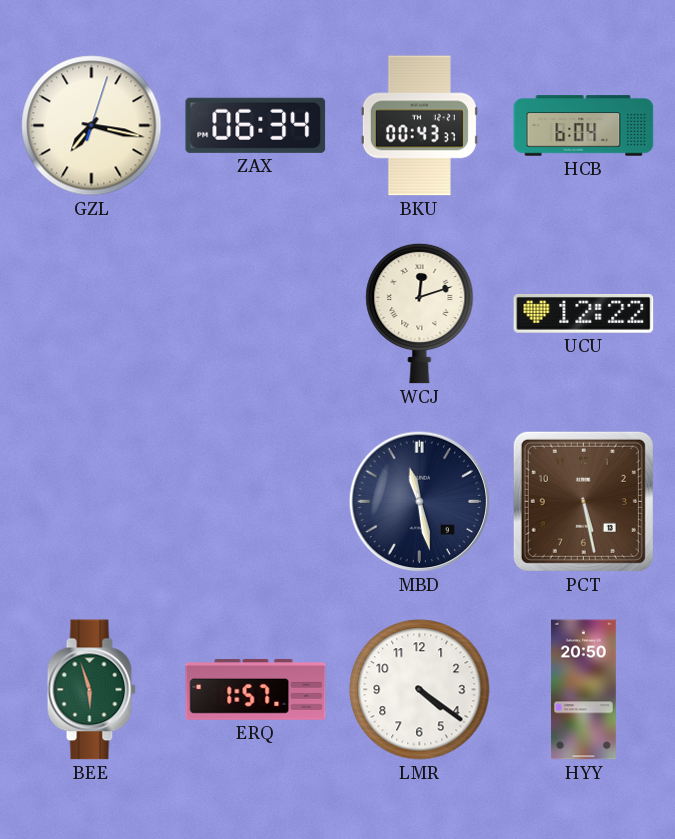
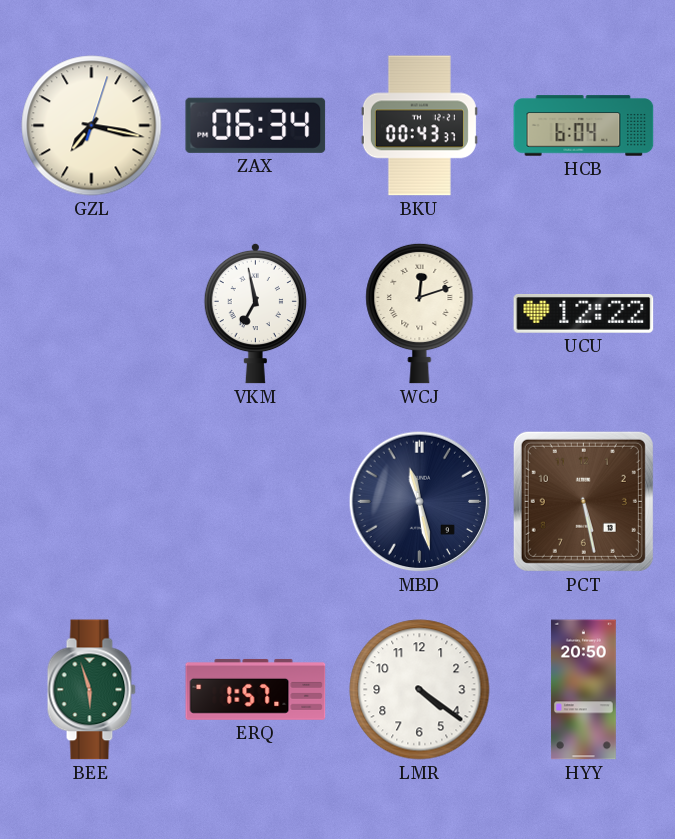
VKM: none -> 6:58
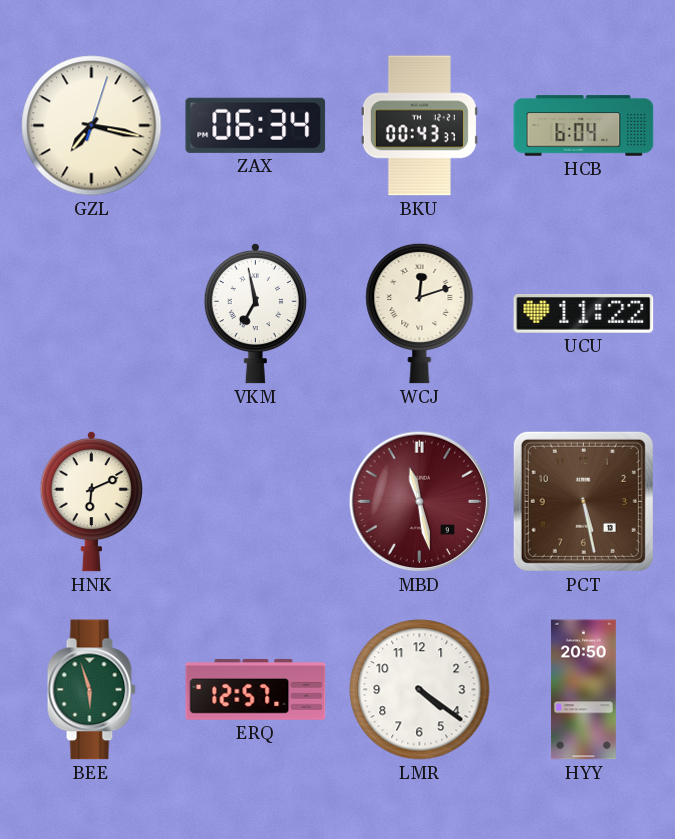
UCU: 12:22 -> 11:22
HNK: none -> 6:11
MBD dial: navy -> burgundy
ERQ: 1:57 -> 12:57
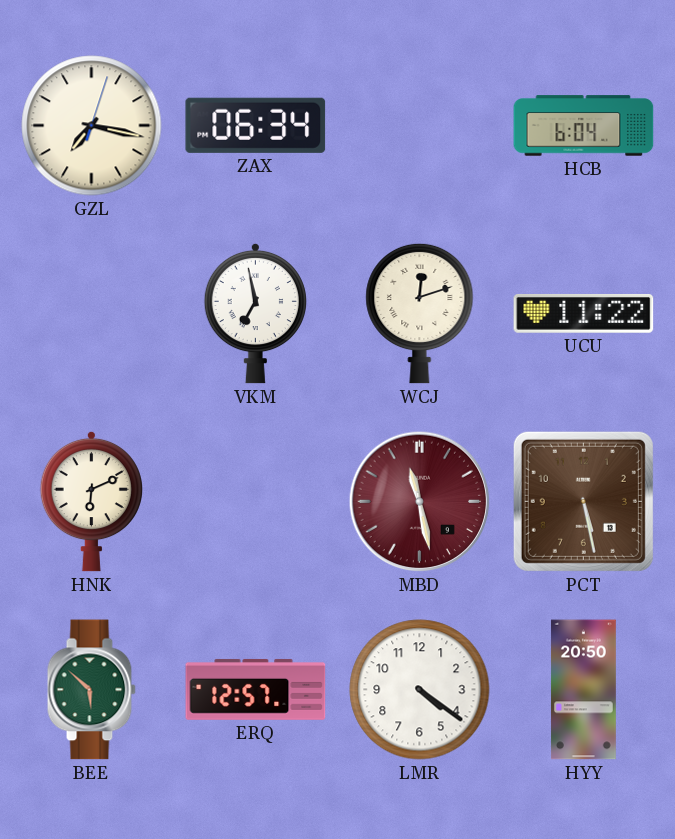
BKU: 00:43 -> none
BEE: 5:57 -> 5:52
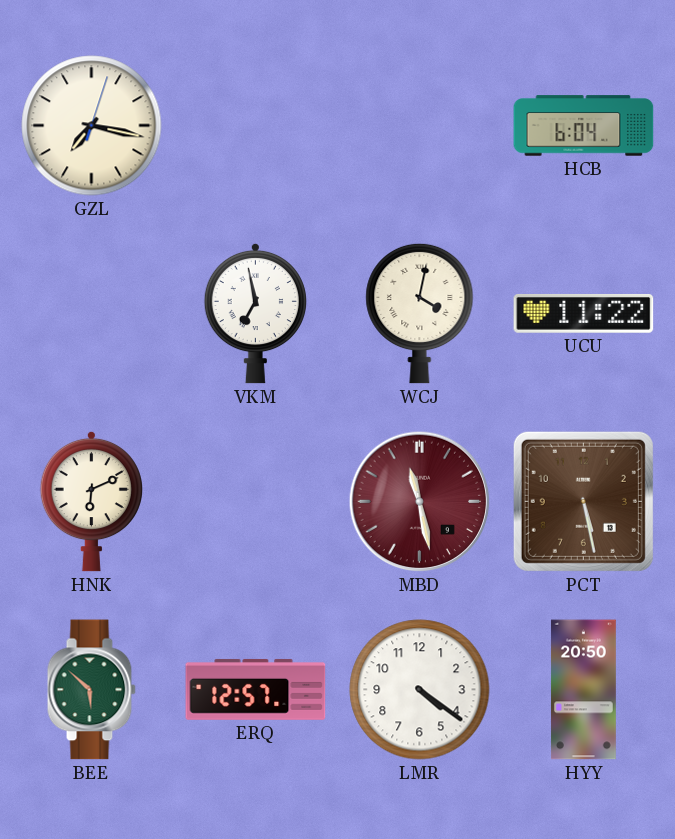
ZAX: 06:34 -> none
WCJ: 12:12 -> 4:02
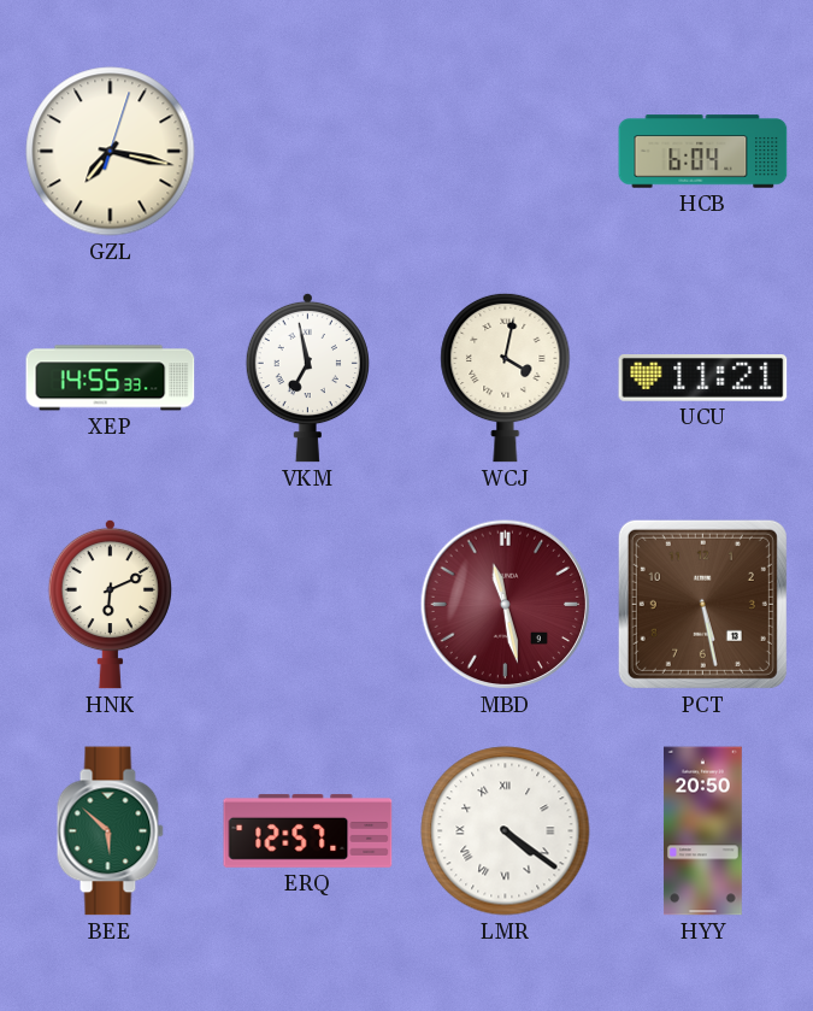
XEP: none -> 14:55
UCU: 11:22 -> 11:21
LMR numerals: Arabic -> Roman
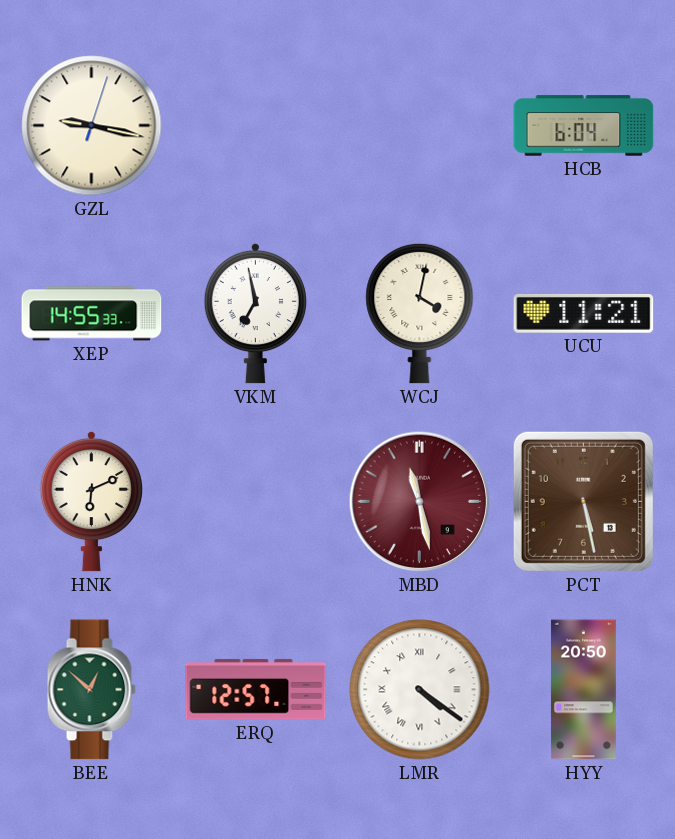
GZL: 7:17 -> 9:17
BEE: 5:52 -> 12:52
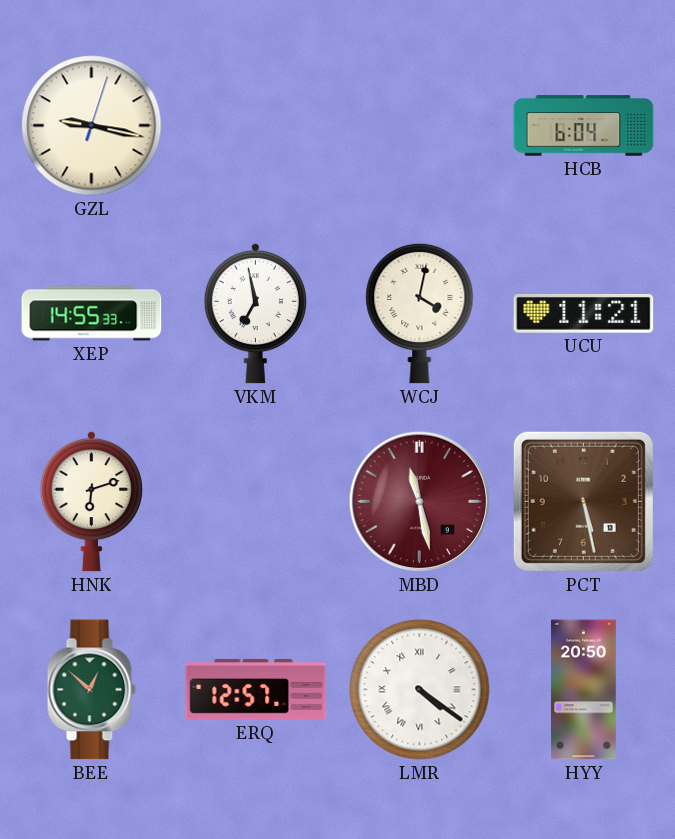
HNK: 6:11 -> 6:12
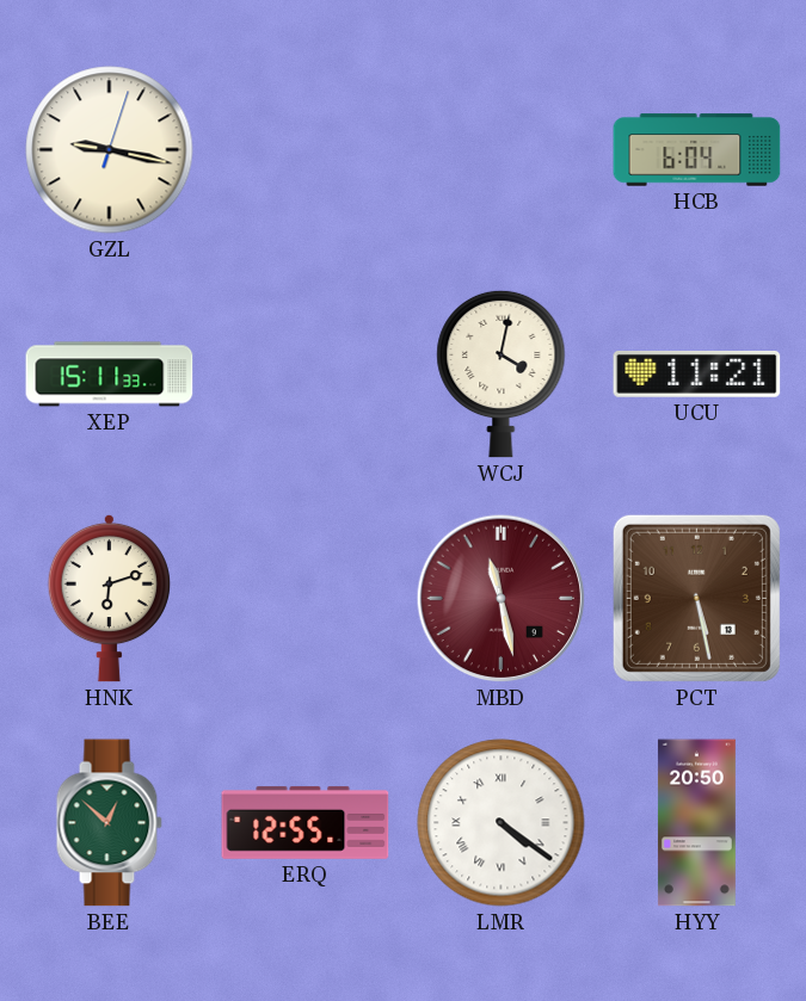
XEP: 14:55 -> 15:11
VKM: 6:58 -> none
ERQ: 12:57 -> 12:55
